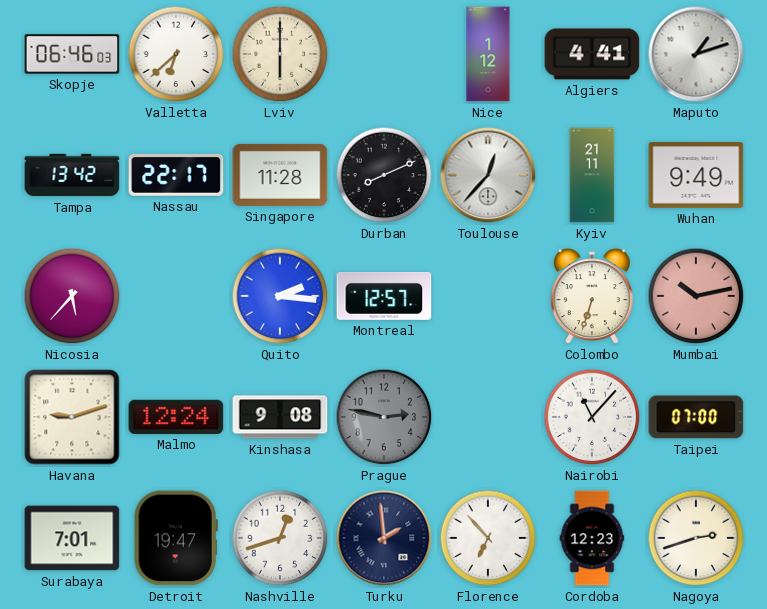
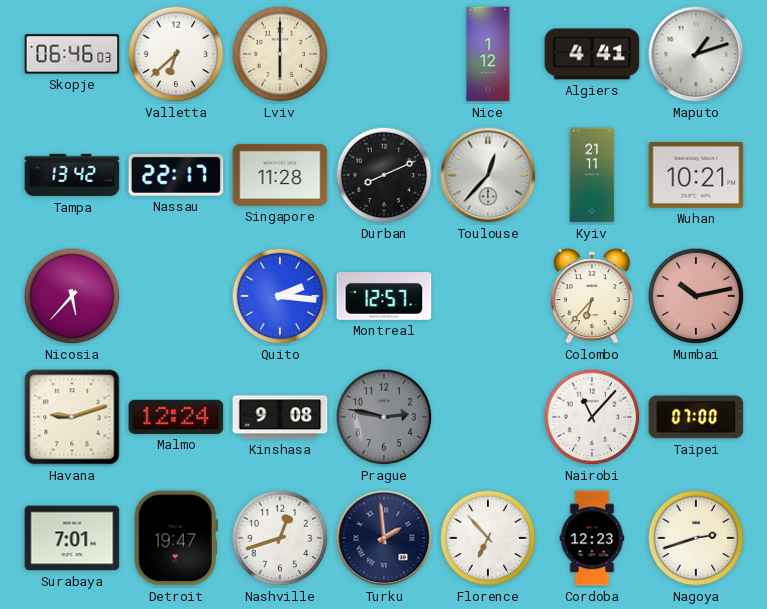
Wuhan: 9:49 -> 10:21
Colombo: 6:33 -> 6:37
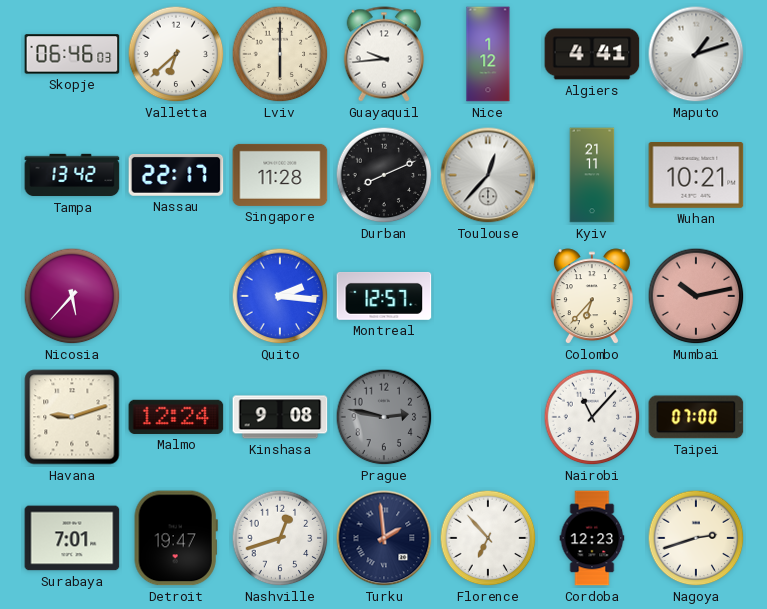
Guayaquil: none -> 9:44
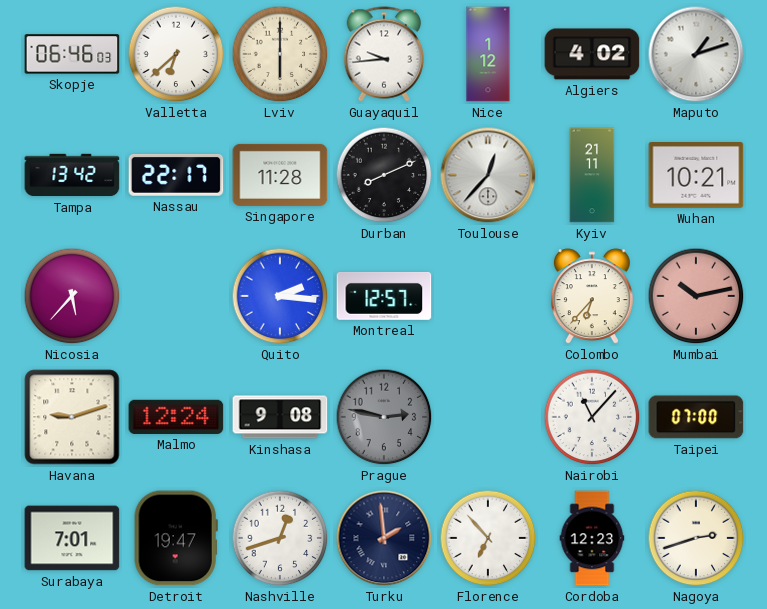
Algiers: 4:41 -> 4:02
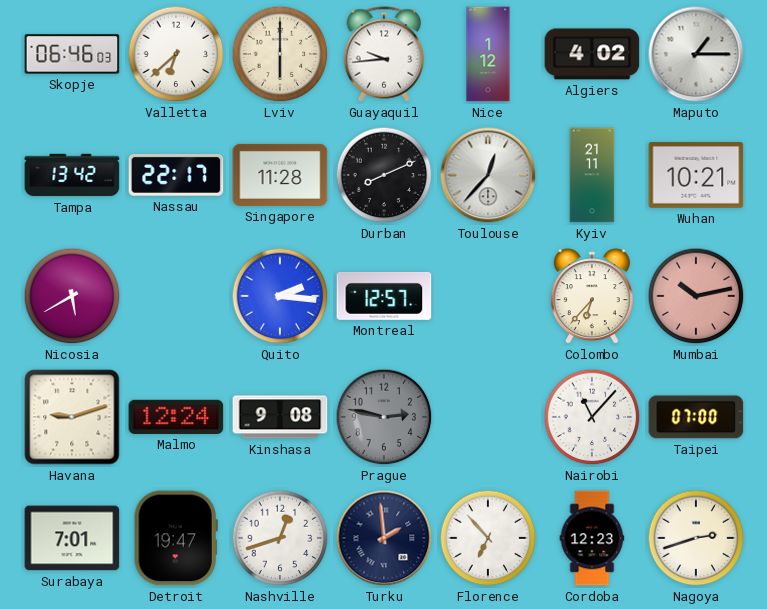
Maputo: 1:12 -> 1:15
Nicosia: 5:37 -> 5:40
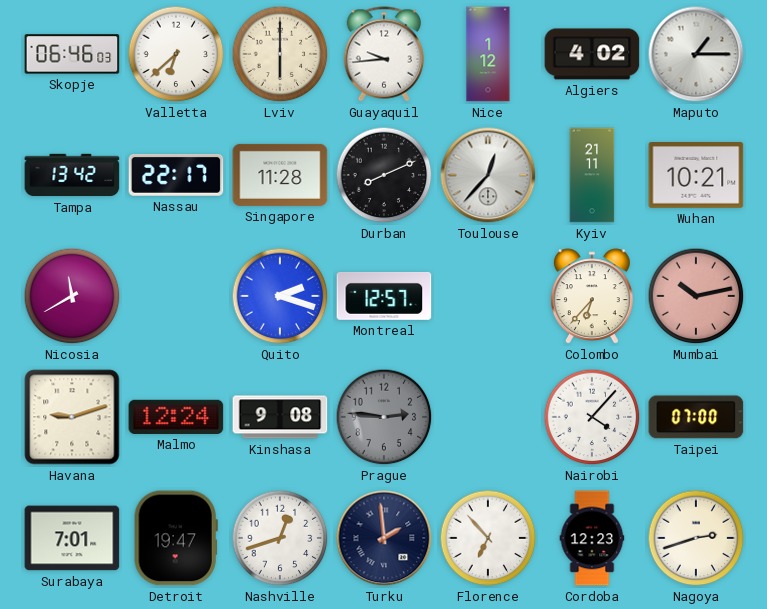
Nicosia: 5:40 -> 11:40
Quito: 2:16 -> 2:18
Prague: 2:47 -> 2:46
Nairobi: 11:07 -> 4:07
